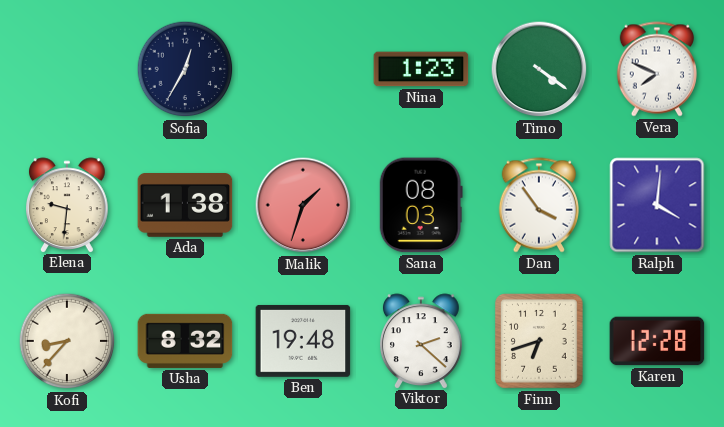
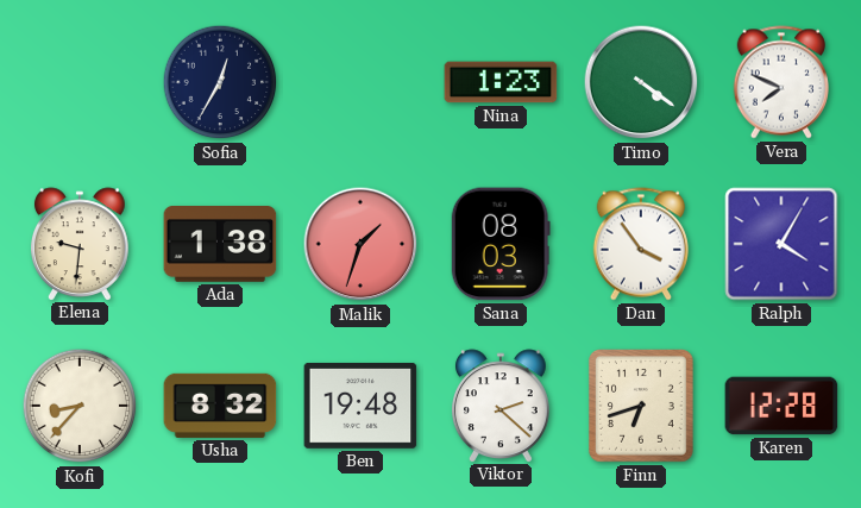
Ralph: 4:01 -> 4:05
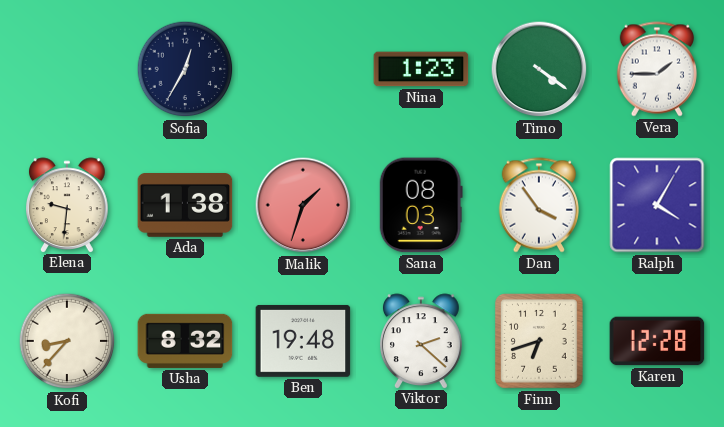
Vera: 7:49 -> 1:45
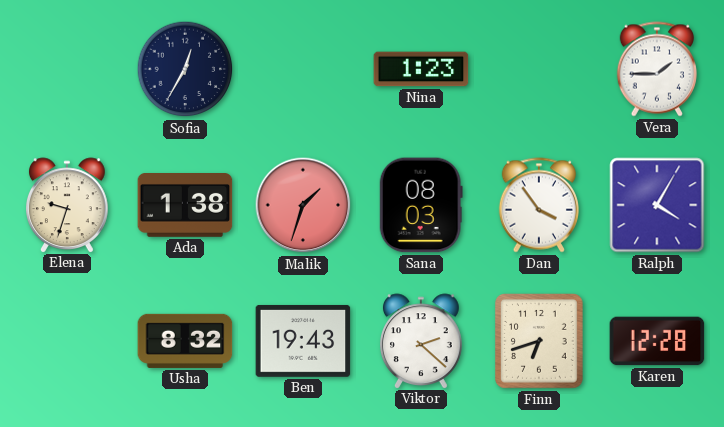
Timo: 4:21 -> none
Elena: 9:31 -> 9:33
Kofi: 8:37 -> none
Ben: 19:48 -> 19:43
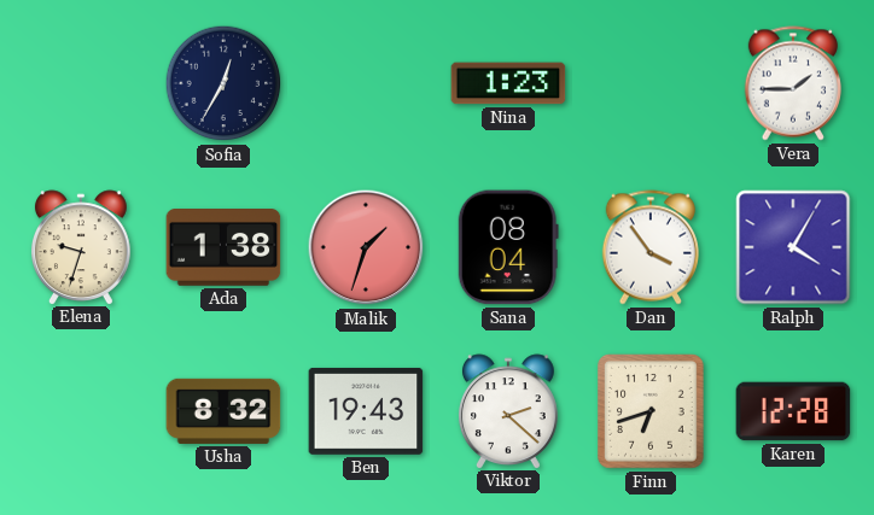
Sana: 08:03 -> 08:04
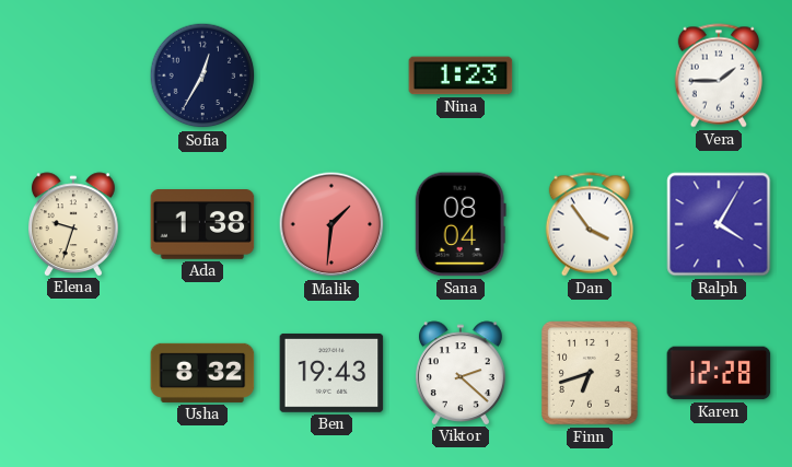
Malik: 1:33 -> 1:31
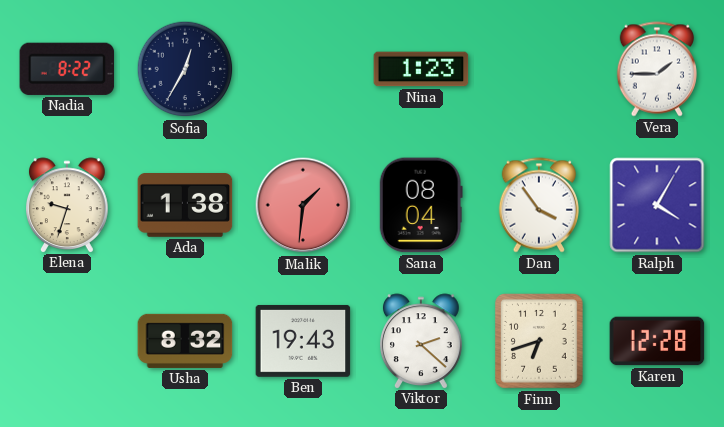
Nadia: none -> 8:22
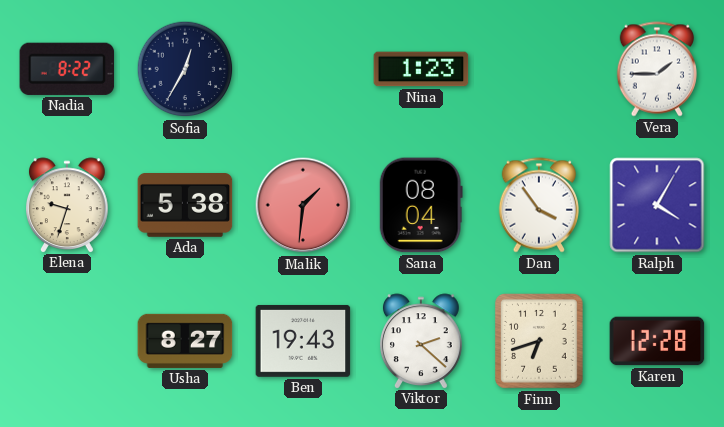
Ada: 1:38 -> 5:38
Usha: 8:32 -> 8:27
